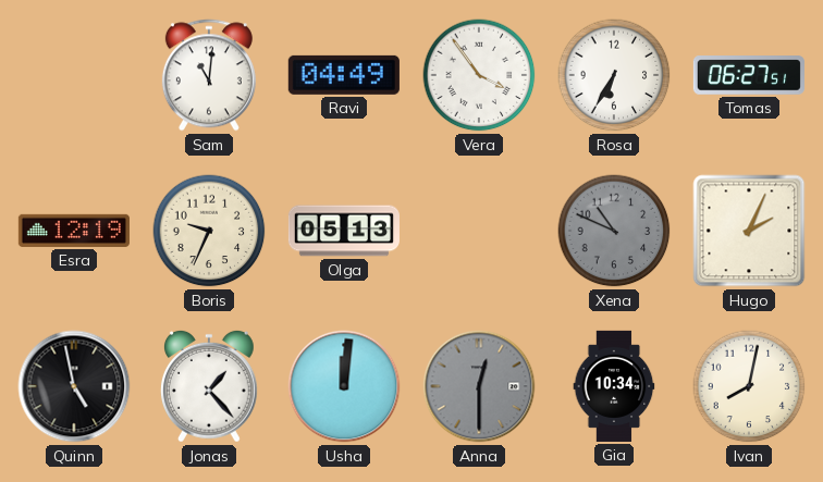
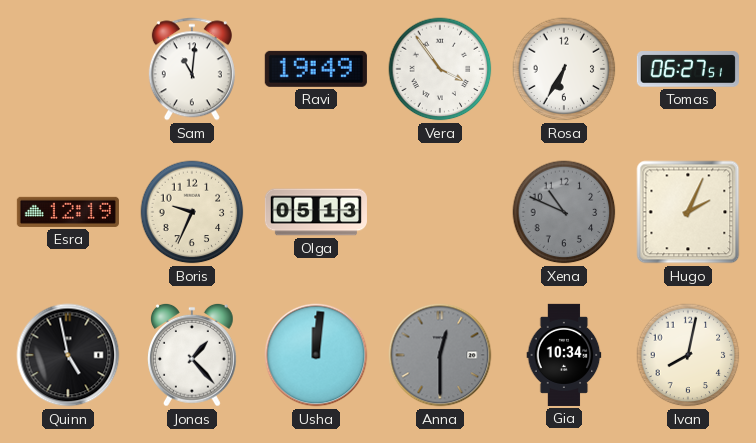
Ravi: 04:49 -> 19:49
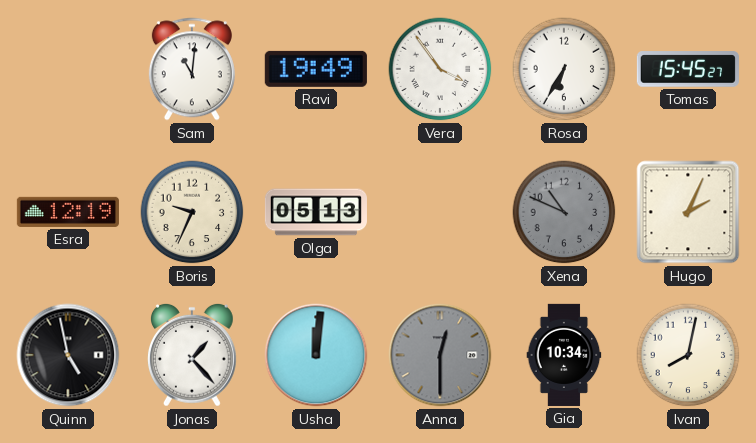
Tomas: 06:27 -> 15:45
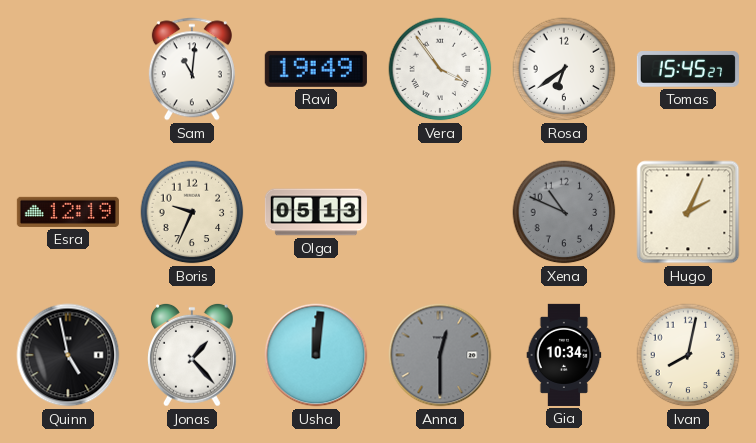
Rosa: 6:35 -> 6:39
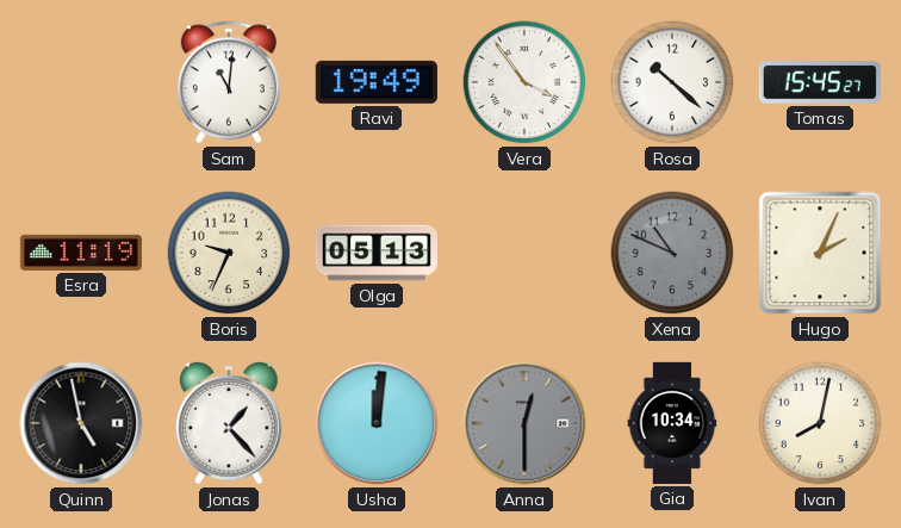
Rosa: 6:39 -> 10:22
Esra: 12:19 -> 11:19
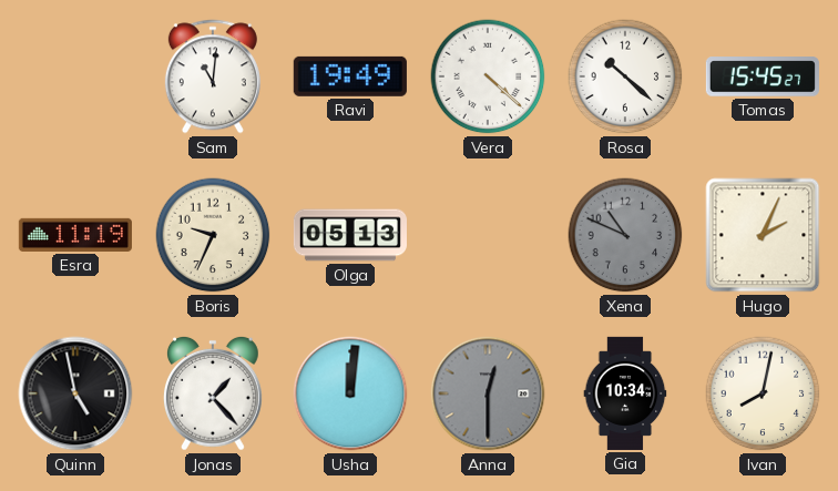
Vera: 3:54 -> 4:22
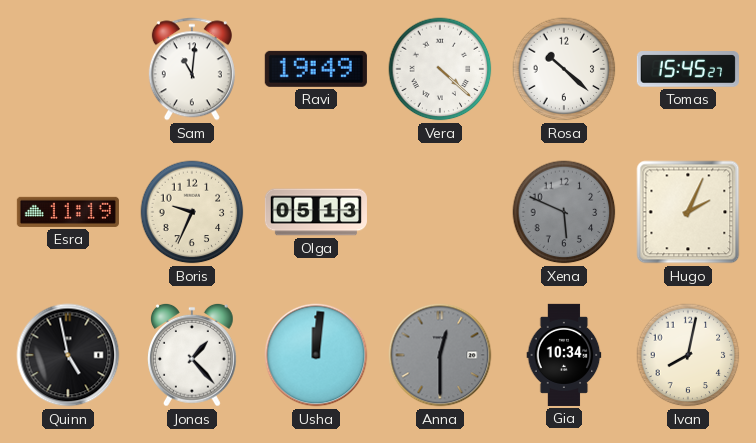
Xena: 10:49 -> 5:49
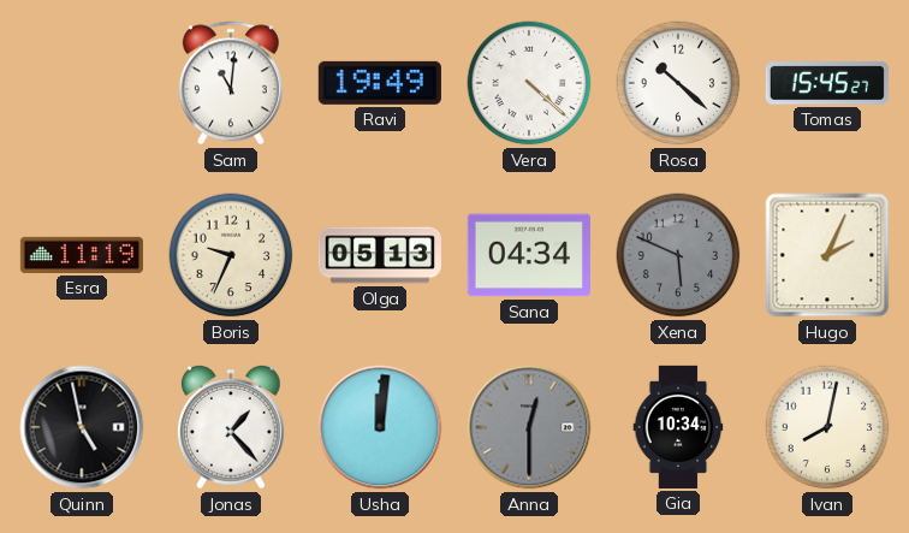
Sana: none -> 04:34
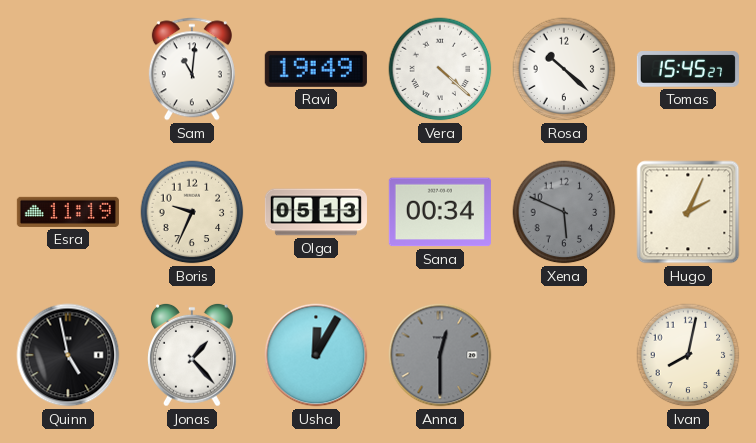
Sana: 04:34 -> 00:34
Usha: 12:01 -> 12:05
Gia: 10:34 -> none
